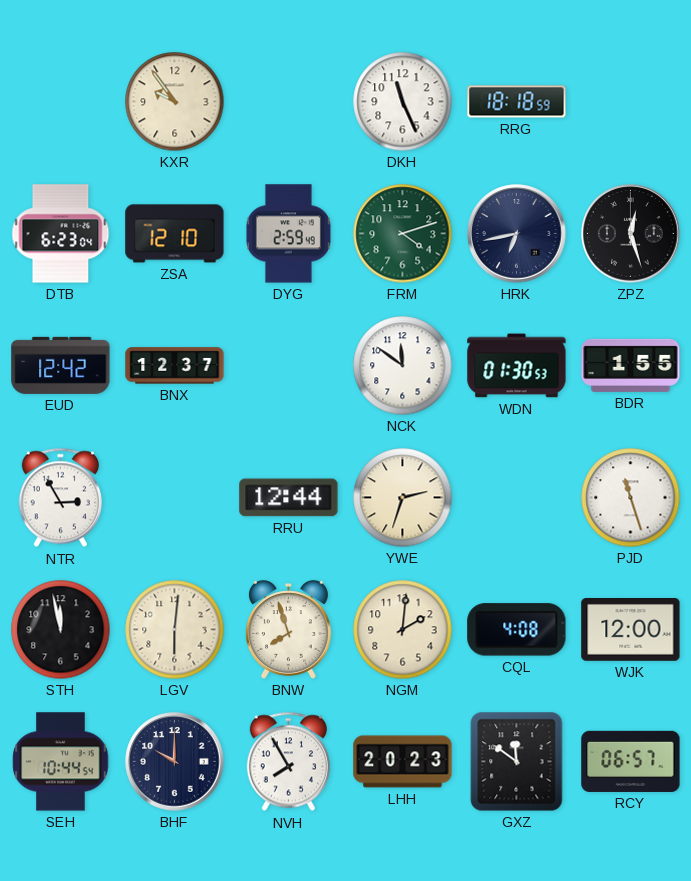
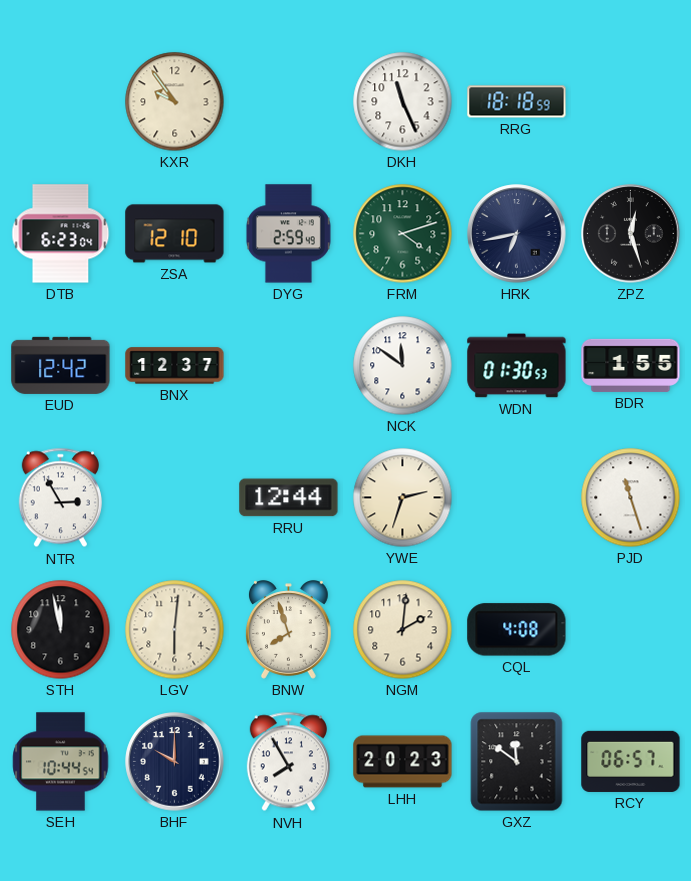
WJK: 12:00 -> none
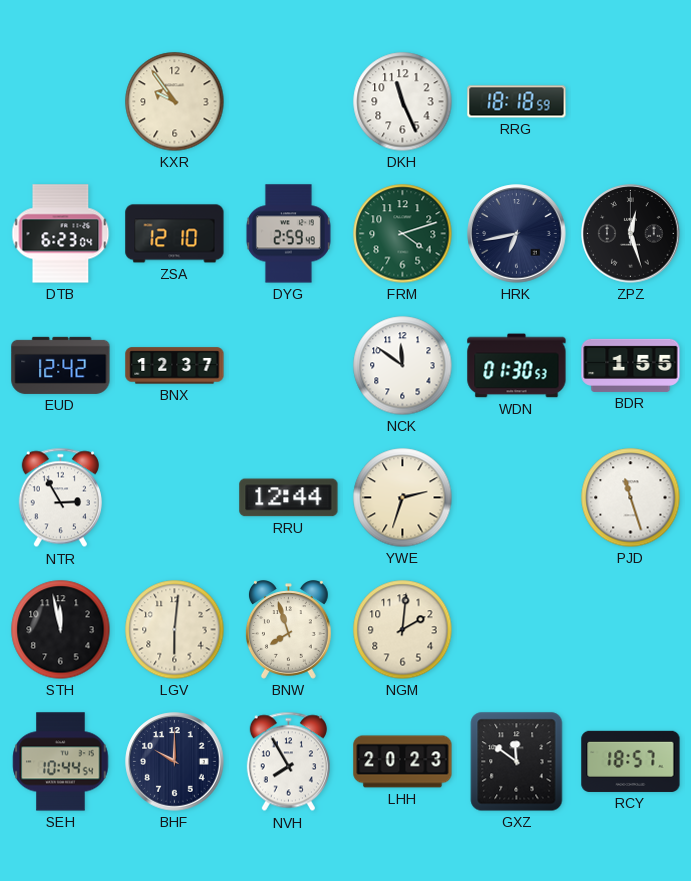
CQL: 4:08 -> none
RCY: 06:57 -> 18:57
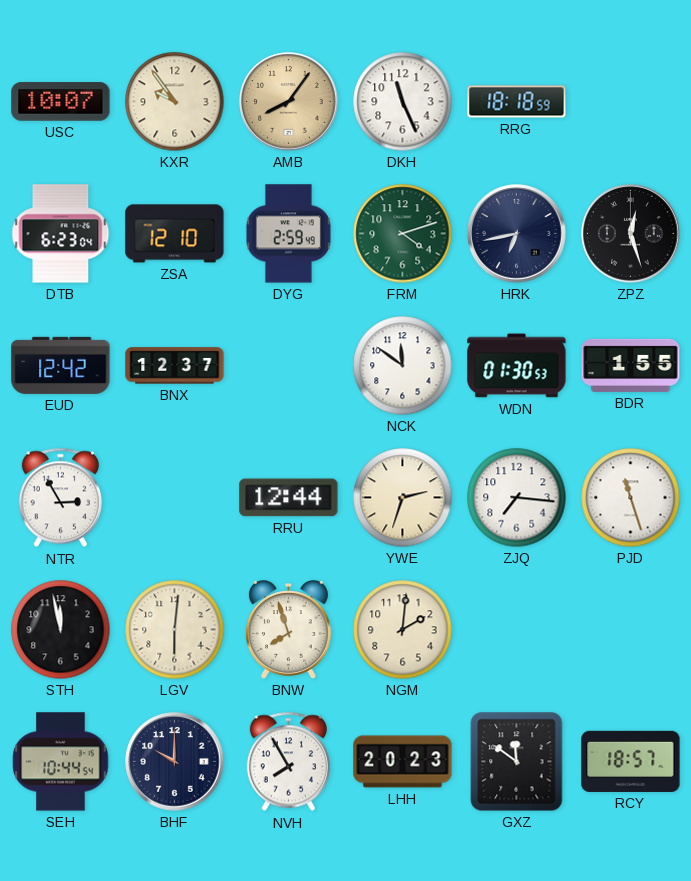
USC: none -> 10:07
AMB: none -> 8:06
ZJQ: none -> 7:16
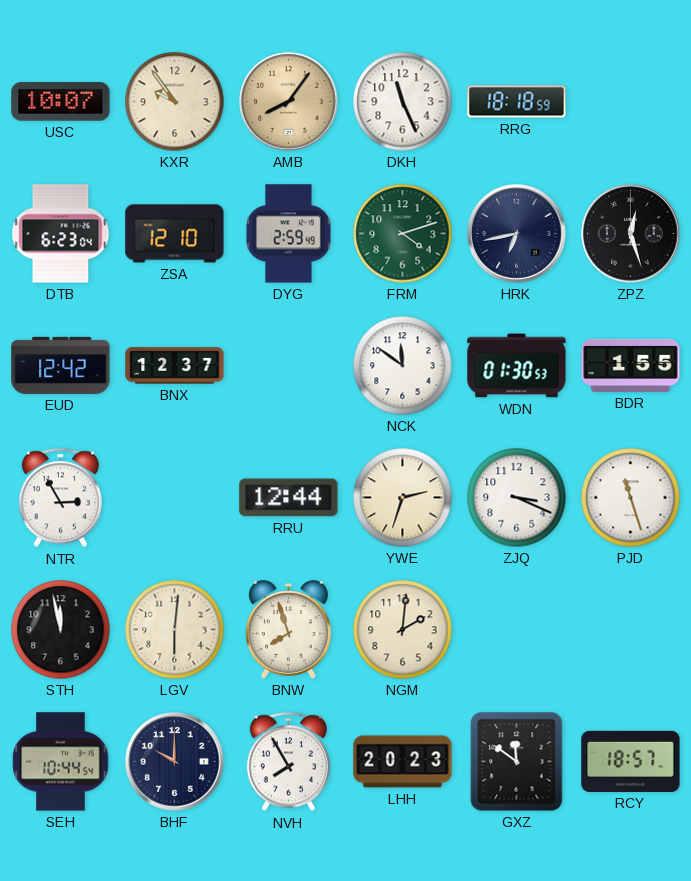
ZJQ: 7:16 -> 3:19
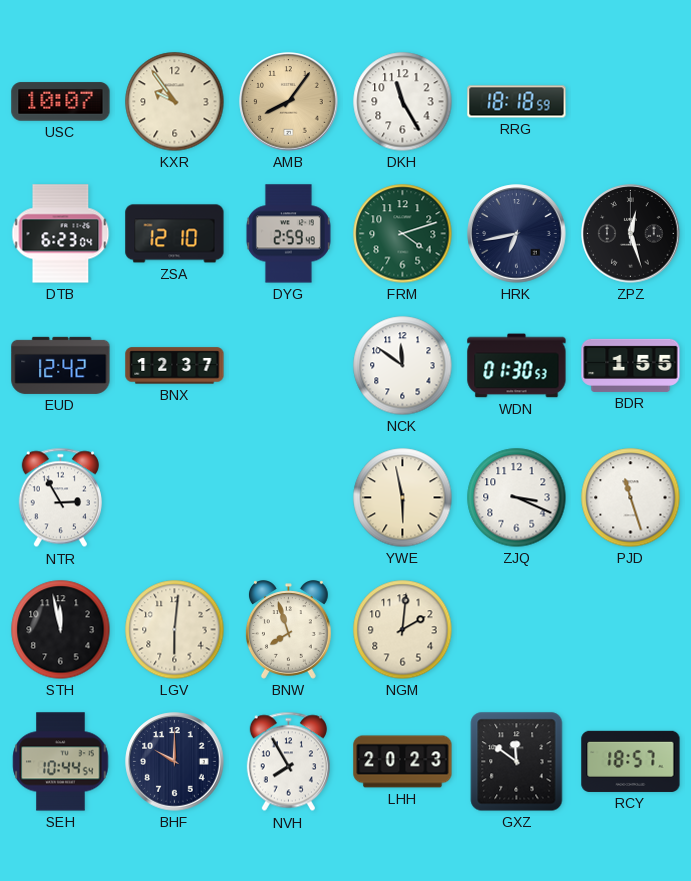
DKH: 11:26 -> 11:25
RRU: 12:44 -> none
YWE: 2:33 -> 5:58
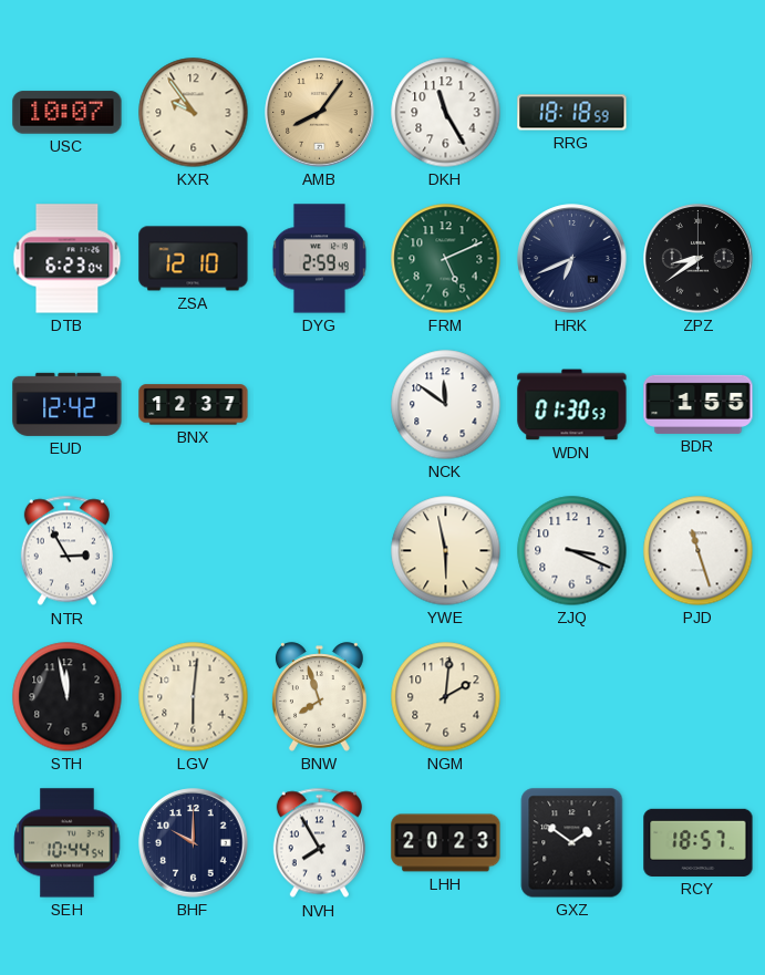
FRM: 4:12 -> 5:11
HRK: 6:43 -> 6:41
ZPZ: 12:27 -> 8:39
GXZ: 11:51 -> 1:51
